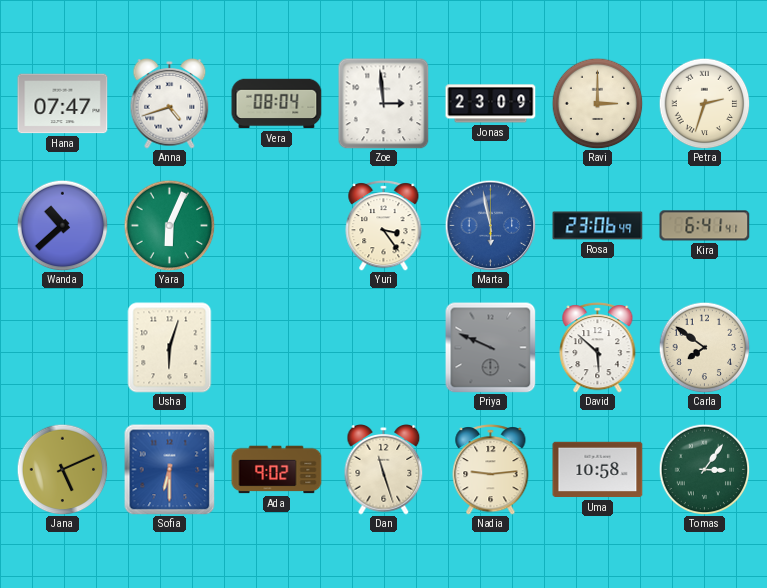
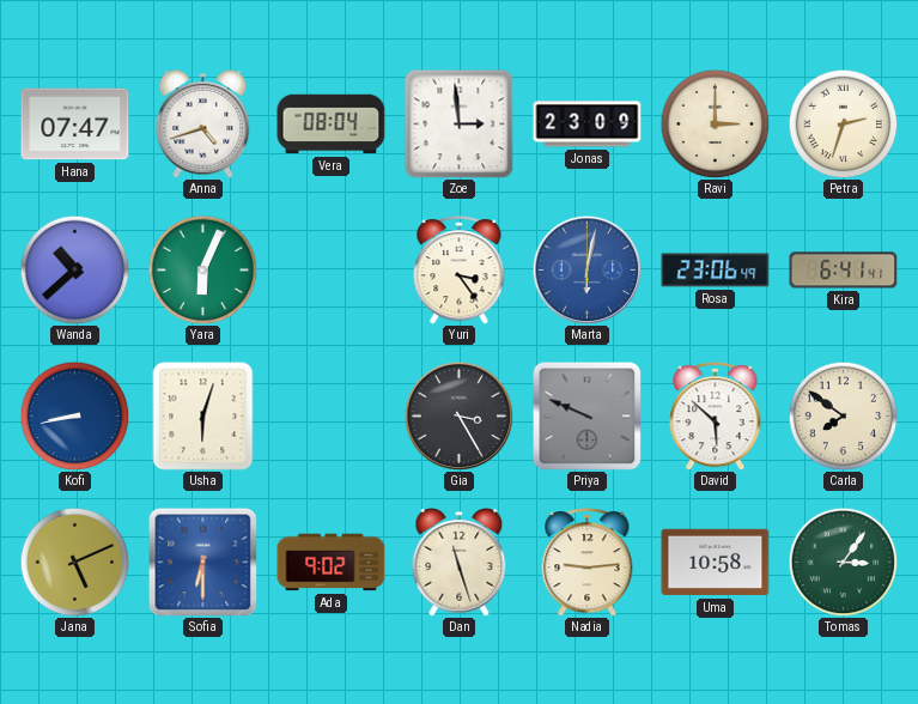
Marta: 5:58 -> 6:02
Kofi: none -> 8:43
Gia: none -> 3:25
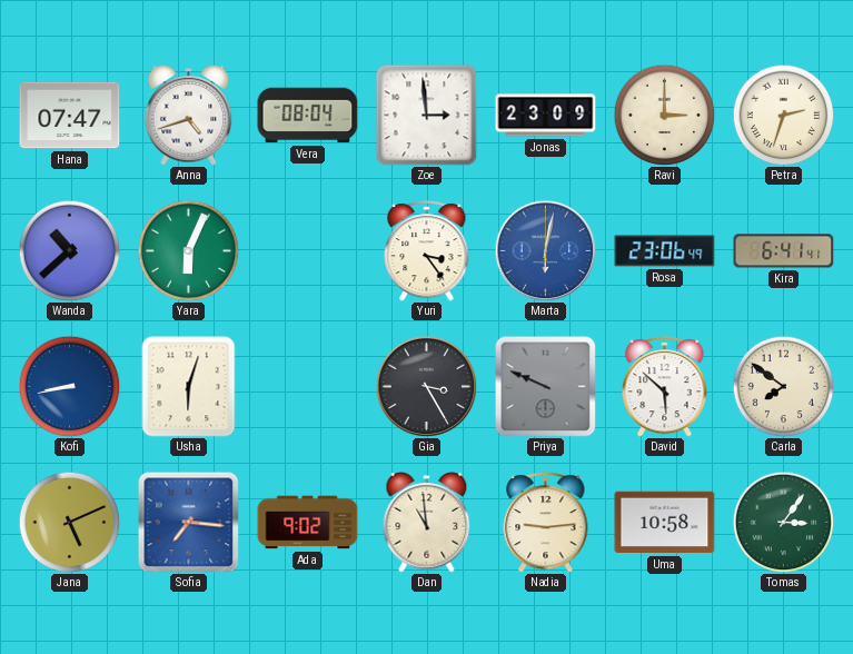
Sofia: 6:30 -> 7:16
Dan: 11:27 -> 10:59
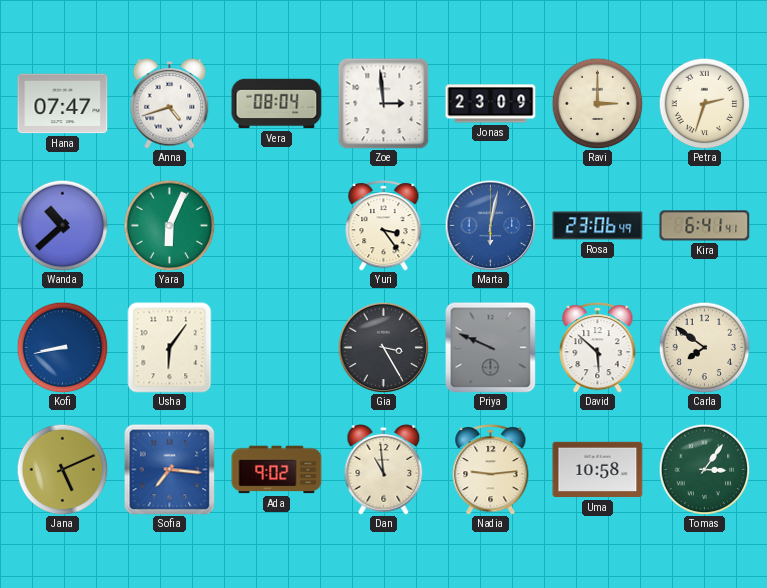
Usha: 6:03 -> 6:06
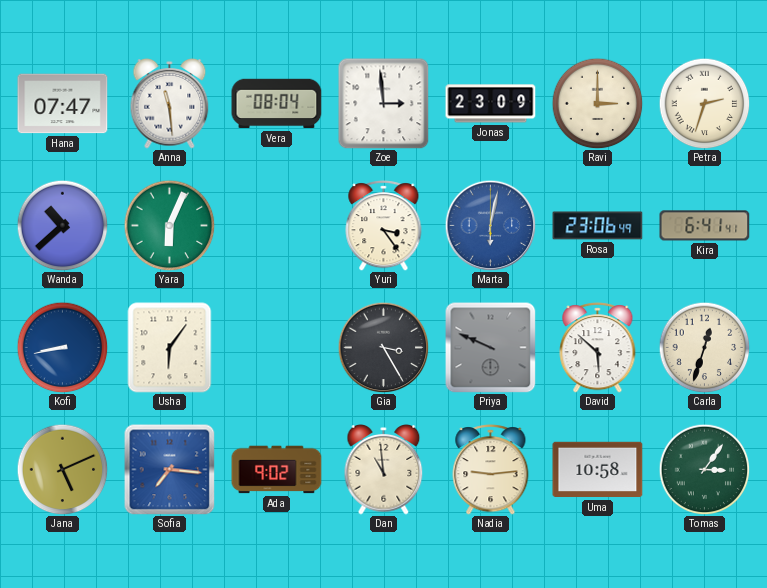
Anna: 4:42 -> 11:29
Carla: 7:51 -> 12:33
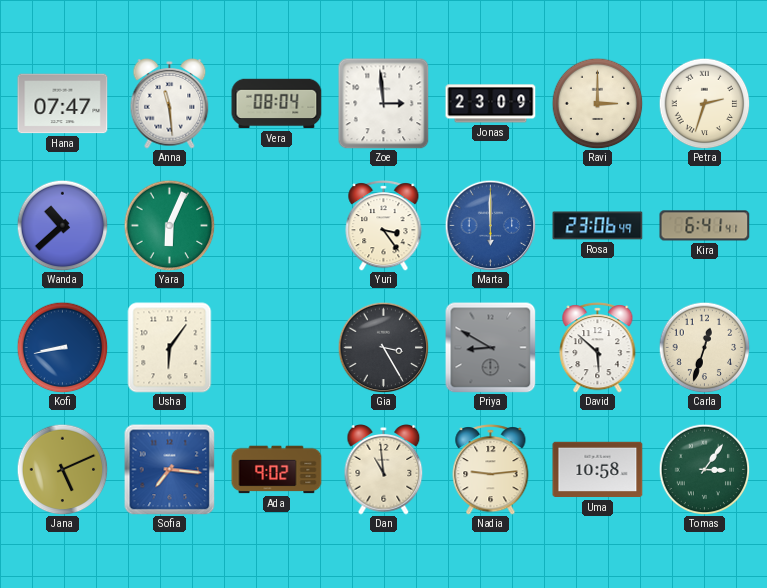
Marta: 6:02 -> 6:00
Priya: 9:49 -> 8:50
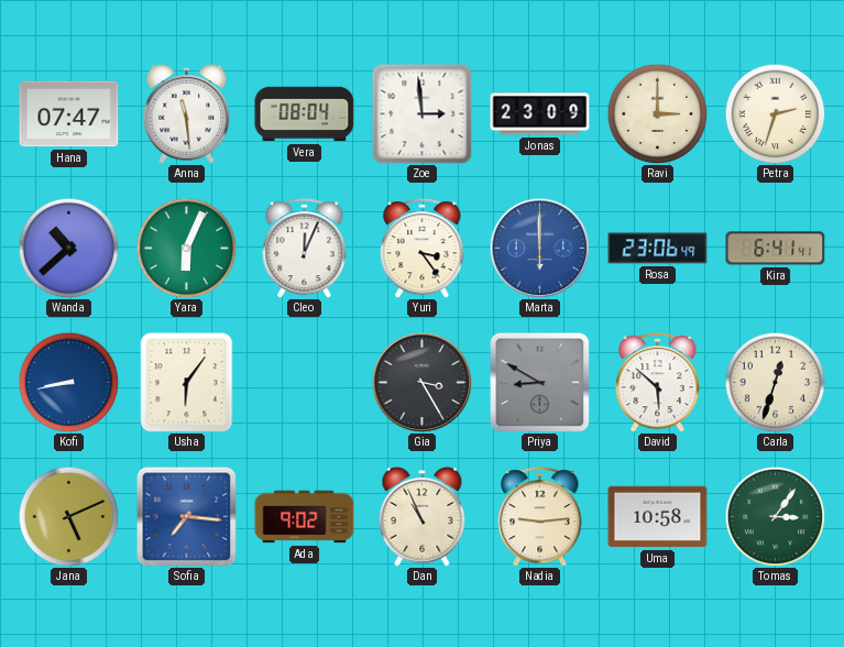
Cleo: none -> 12:04
Dan: 10:59 -> 10:56
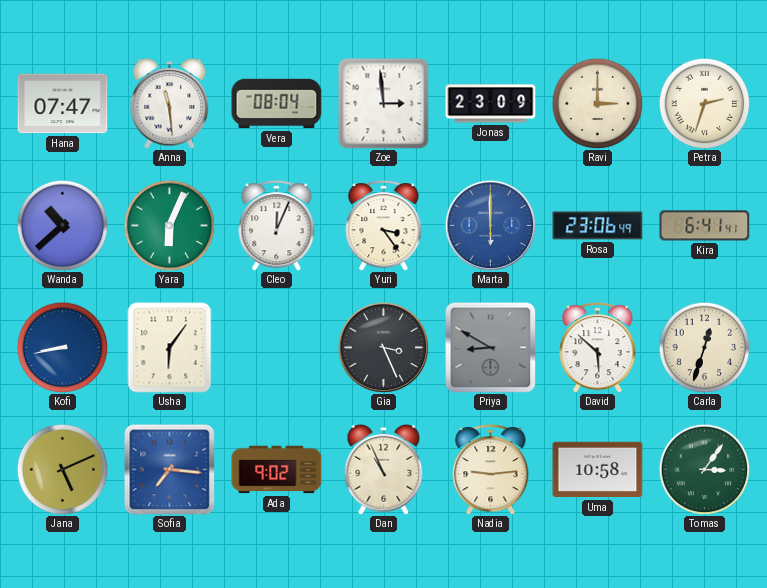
Gia: 3:25 -> 3:26
